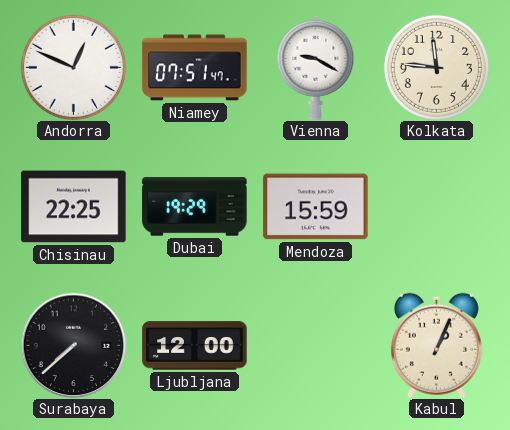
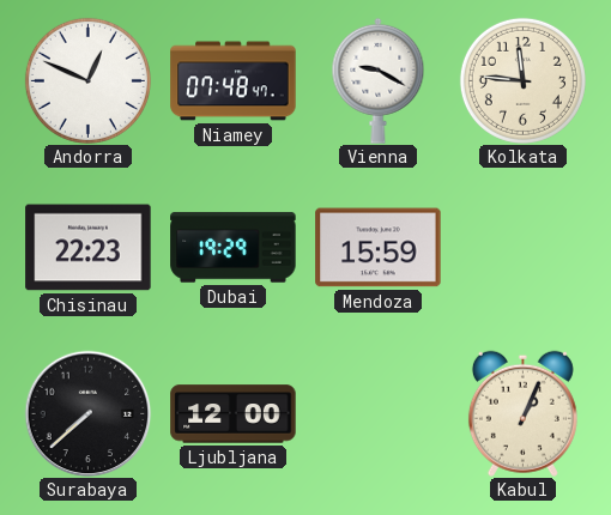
Niamey: 07:51 -> 07:48
Chisinau: 22:25 -> 22:23
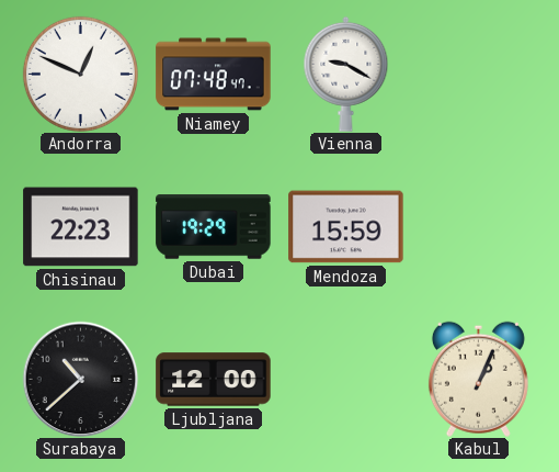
Kolkata: 11:46 -> none
Surabaya: 7:38 -> 10:38
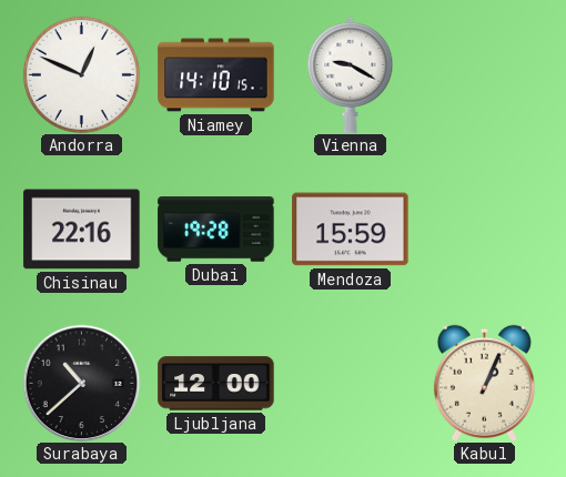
Niamey: 07:48 -> 14:10
Chisinau: 22:23 -> 22:16
Dubai: 19:29 -> 19:28
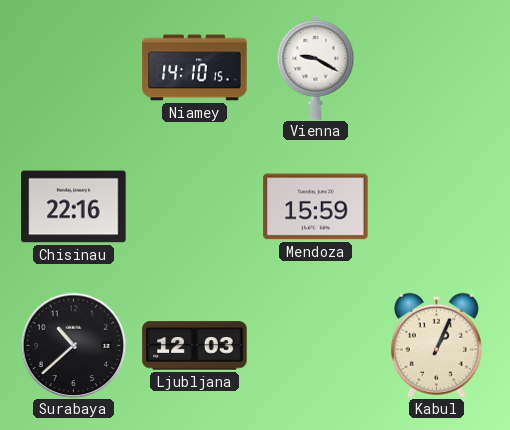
Andorra: 12:49 -> none
Dubai: 19:28 -> none
Ljubljana: 12:00 -> 12:03
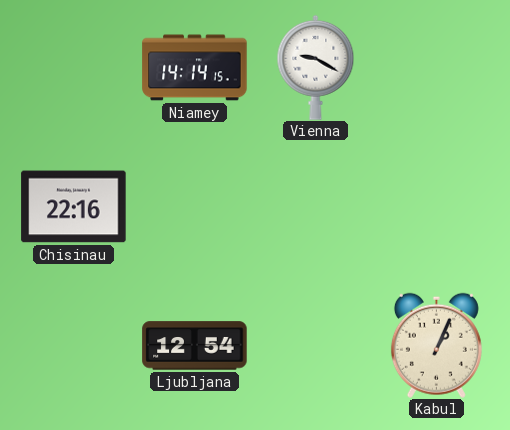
Niamey: 14:10 -> 14:14
Mendoza: 15:59 -> none
Surabaya: 10:38 -> none
Ljubljana: 12:03 -> 12:54
